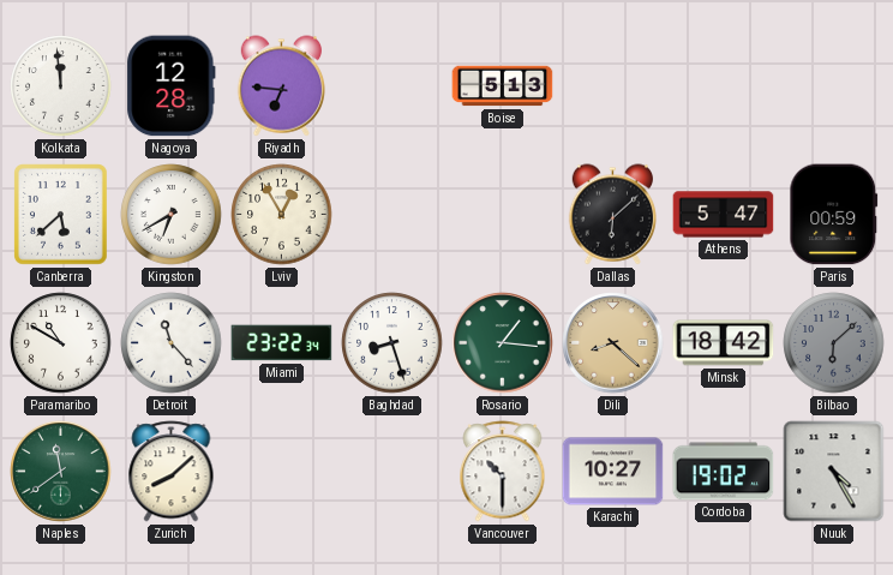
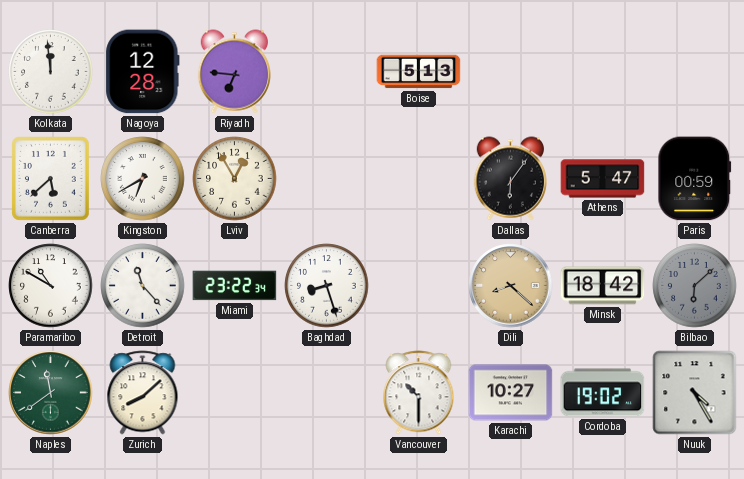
Dallas: 6:08 -> 6:06
Rosario: 1:16 -> none
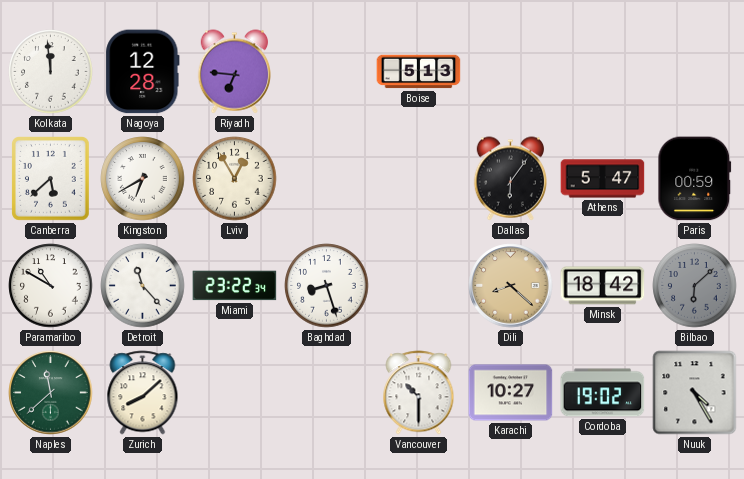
Naples: 11:39 -> 11:38
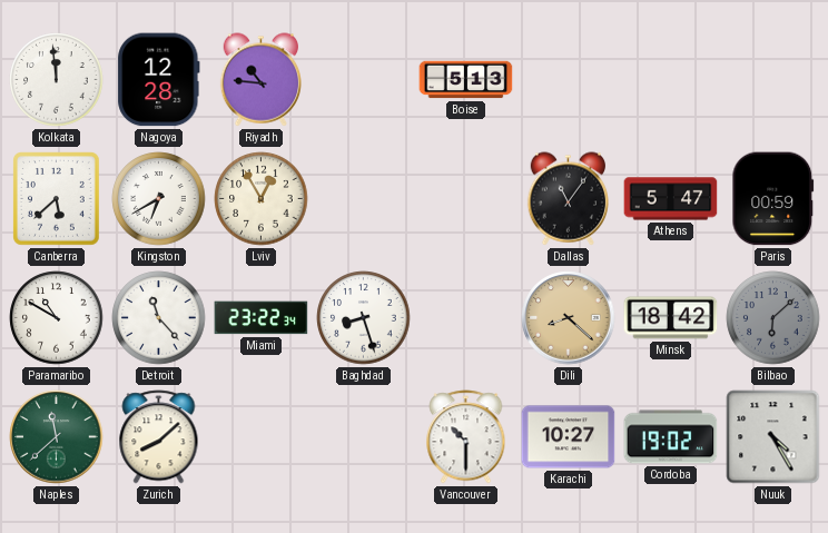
Riyadh: 6:46 -> 10:46
Dallas: 6:06 -> 11:06
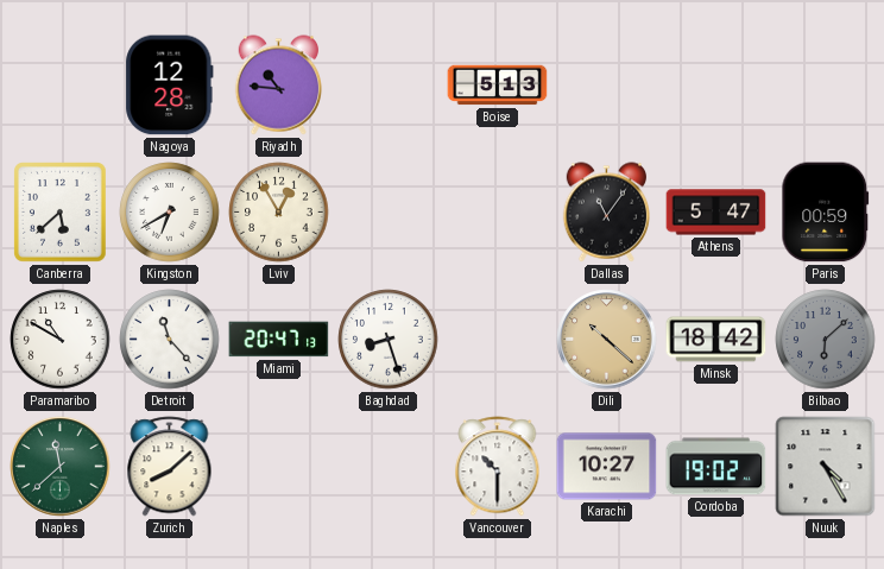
Kolkata: 11:59 -> none
Miami: 23:22 -> 20:47
Dili: 8:22 -> 10:22
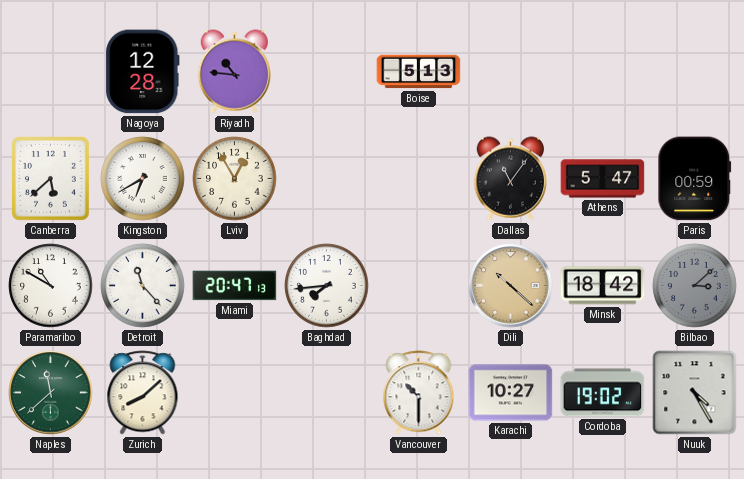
Baghdad: 8:27 -> 7:44
Bilbao: 6:08 -> 3:08
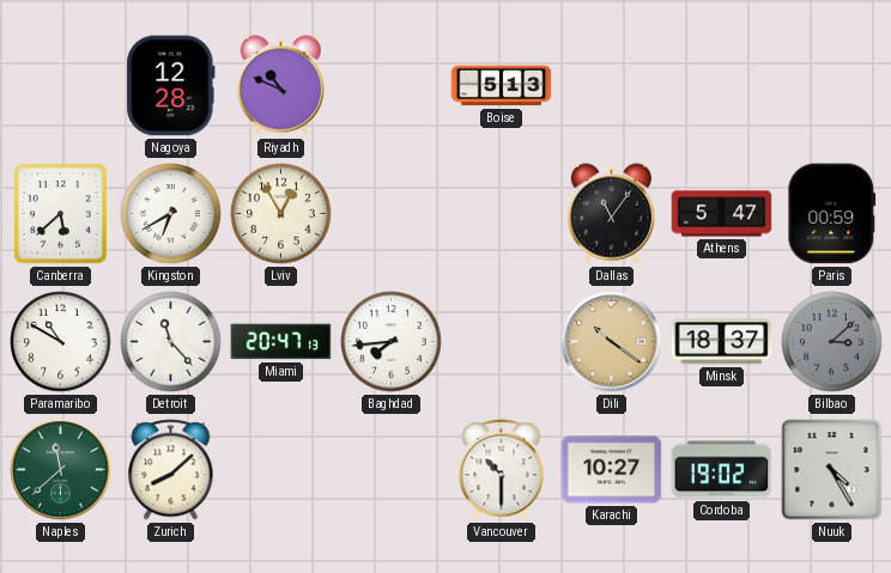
Riyadh: 10:46 -> 10:49
Dili: 10:22 -> 10:21
Minsk: 18:42 -> 18:37
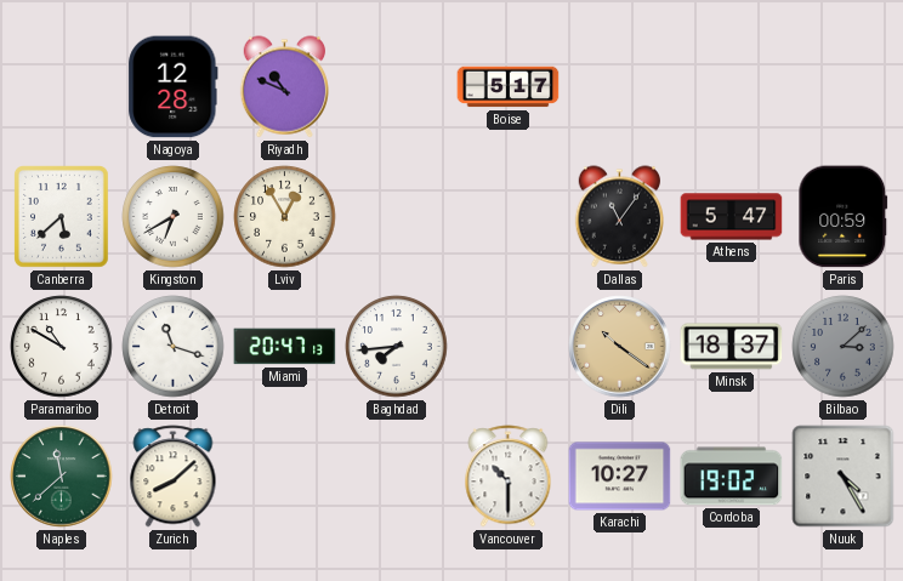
Boise: 5:13 -> 5:17
Detroit: 11:23 -> 11:18
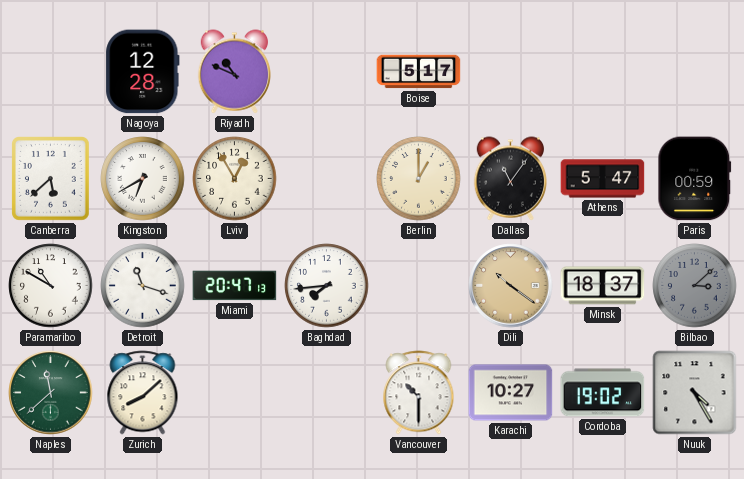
Berlin: none -> 1:00
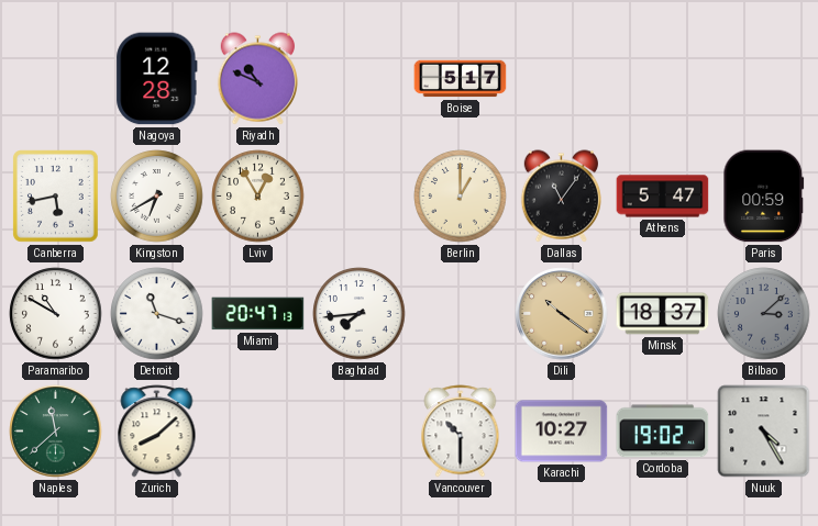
Canberra: 5:38 -> 5:43
